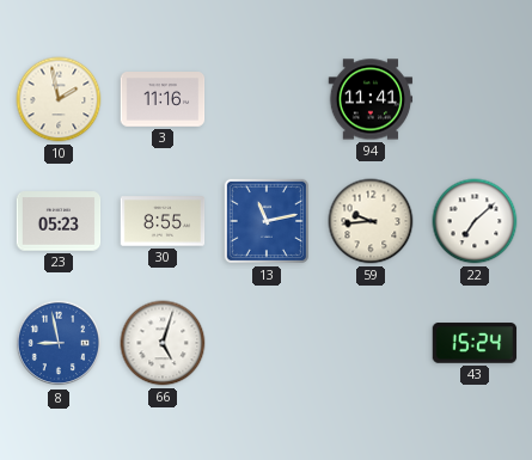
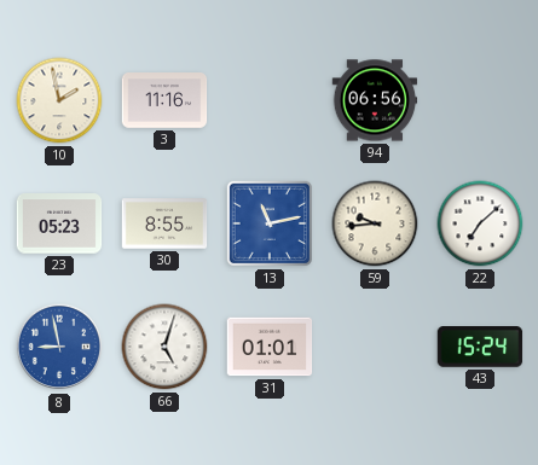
94: 11:41 -> 06:56
31: none -> 01:01
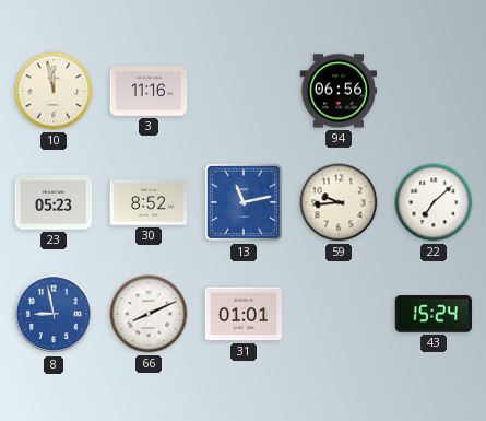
10: 1:58 -> 11:58
30: 8:55 -> 8:52
66: 5:03 -> 8:11
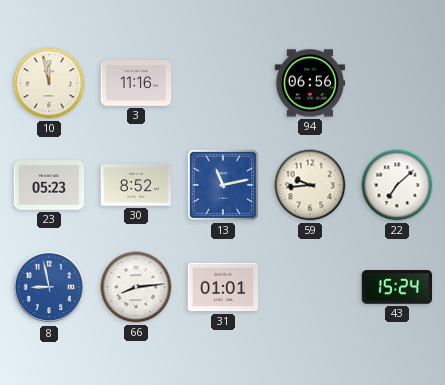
66: 8:11 -> 8:14
